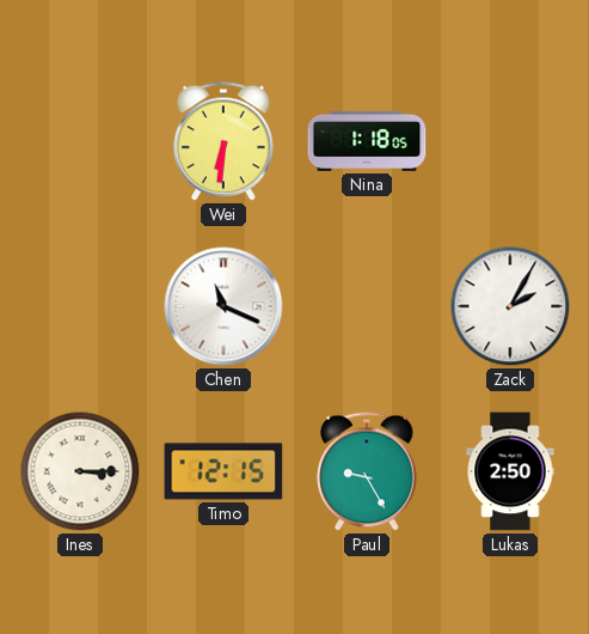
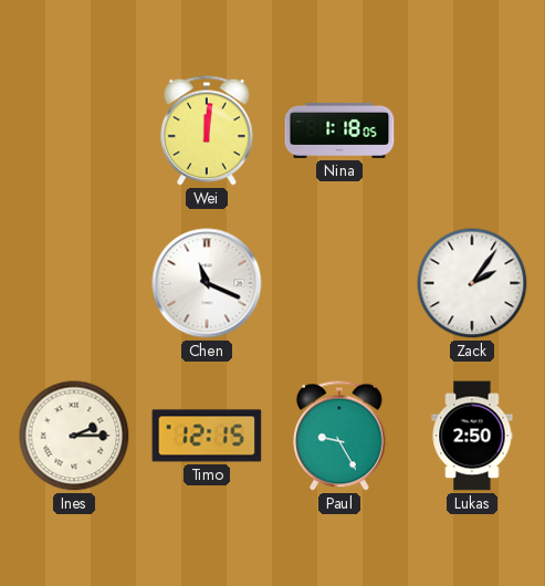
Wei: 6:31 -> 12:01
Zack: 2:05 -> 2:06
Ines: 3:15 -> 2:15
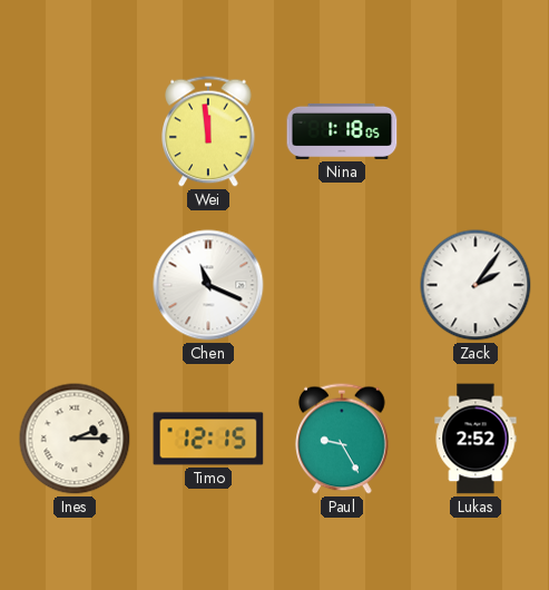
Wei: 12:01 -> 11:59
Lukas: 2:50 -> 2:52
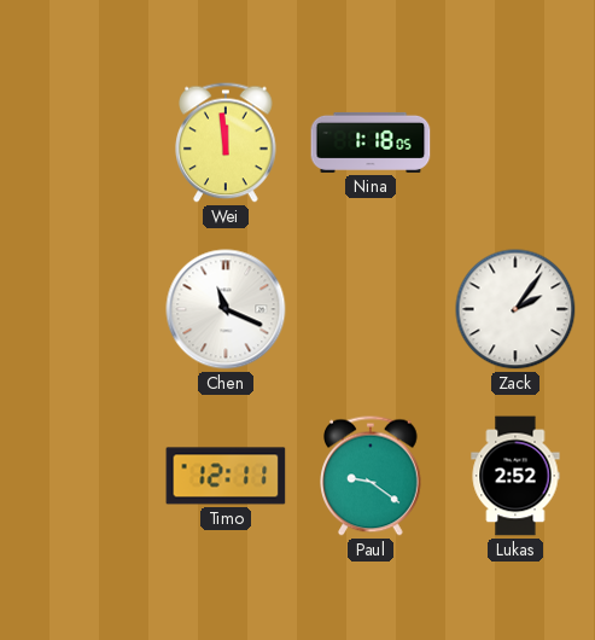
Ines: 2:15 -> none
Timo: 12:15 -> 12:11
Paul: 9:25 -> 9:21
